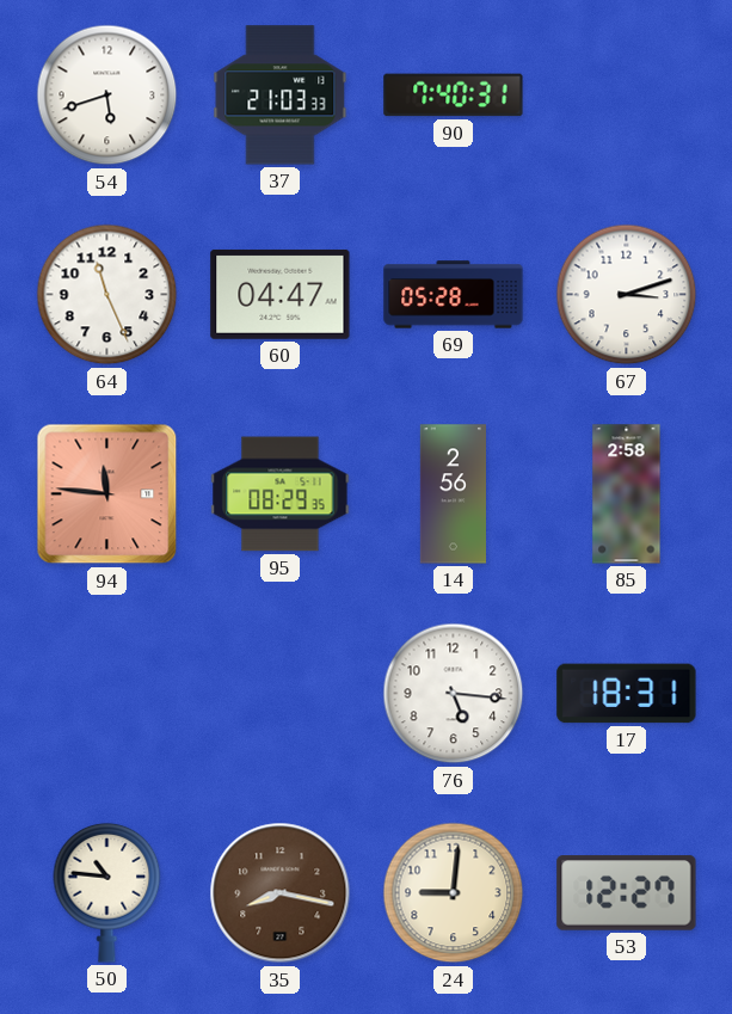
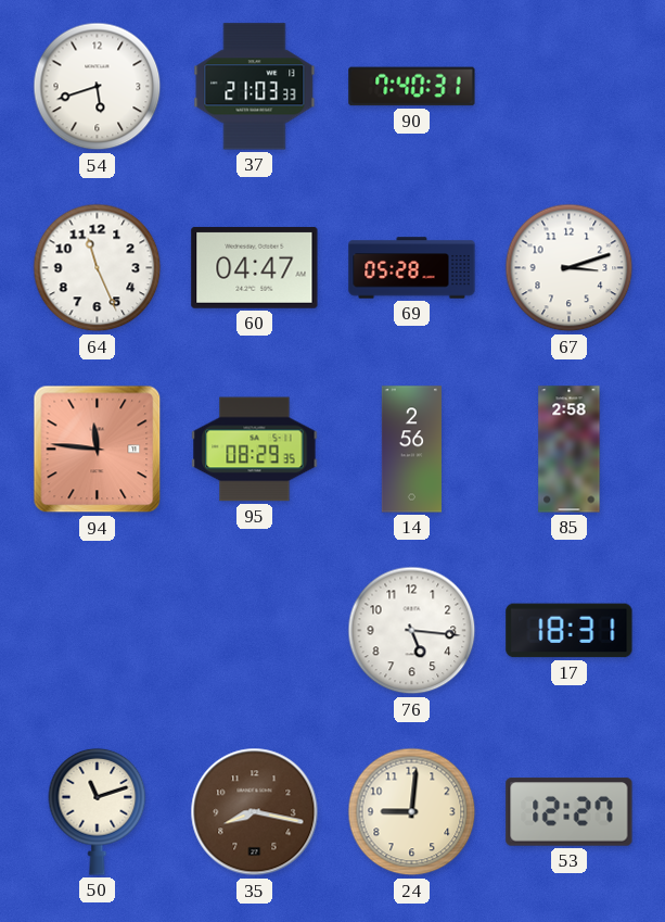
50: 10:46 -> 11:12
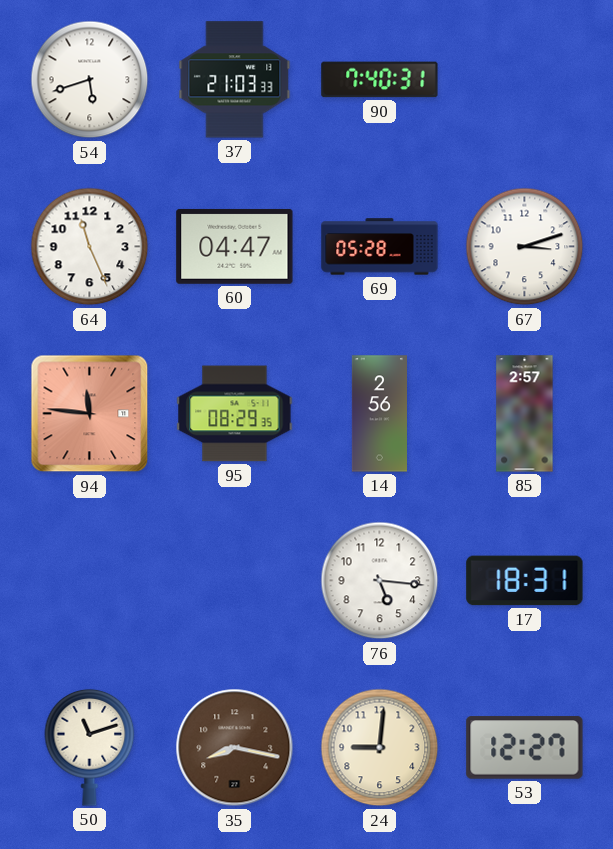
85: 2:58 -> 2:57
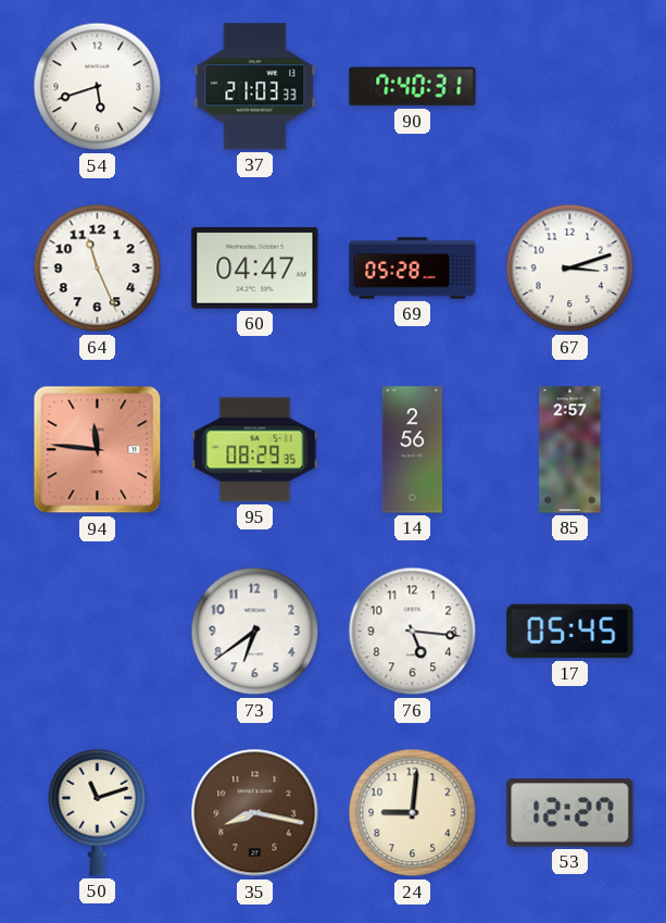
73: none -> 6:39
17: 18:31 -> 05:45
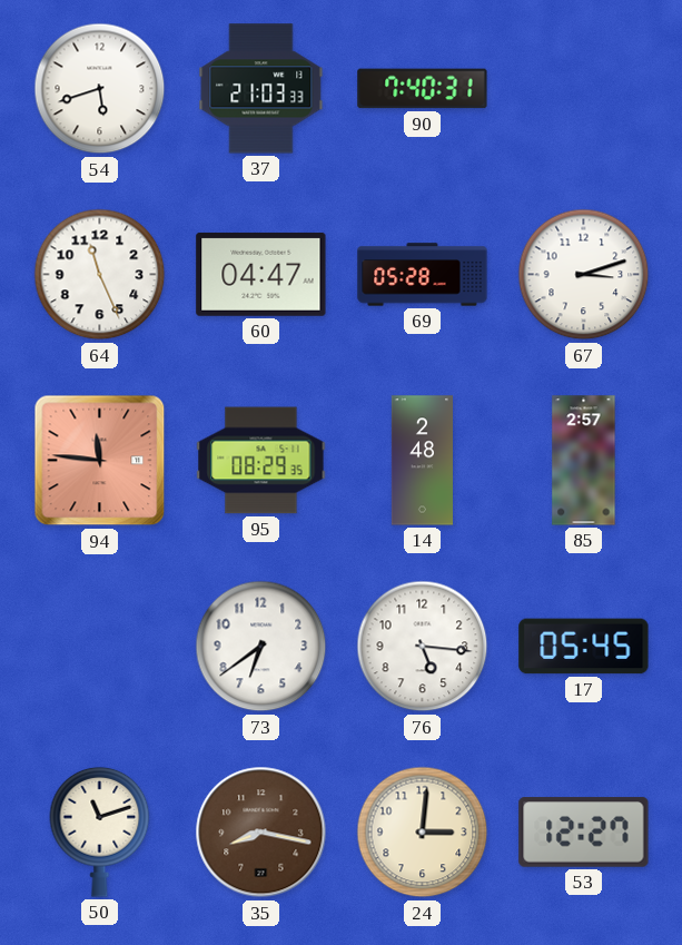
14: 2:56 -> 2:48
24: 9:01 -> 3:01
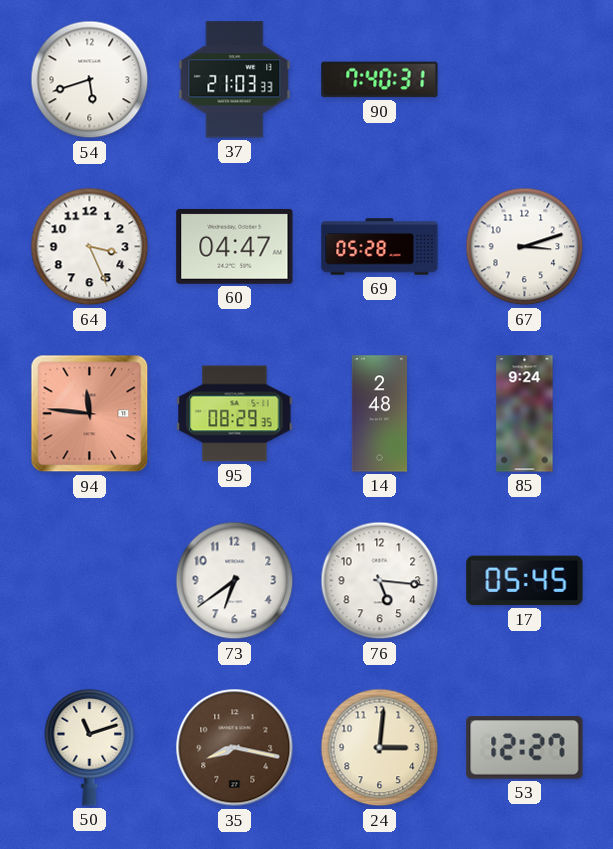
64: 11:26 -> 3:26
85: 2:57 -> 9:24
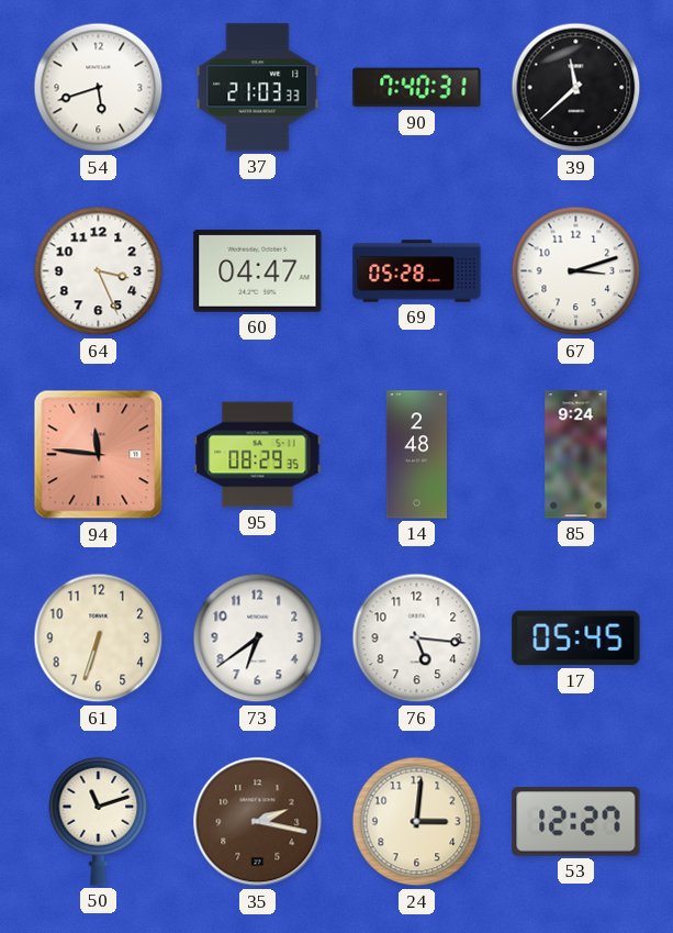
39: none -> 11:38
61: none -> 6:33
35: 8:17 -> 2:17
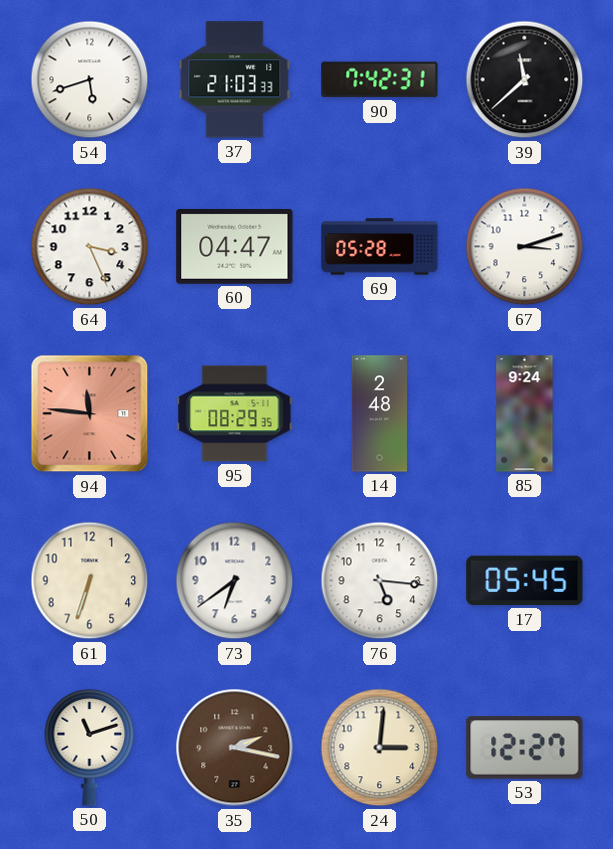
90: 7:40 -> 7:42
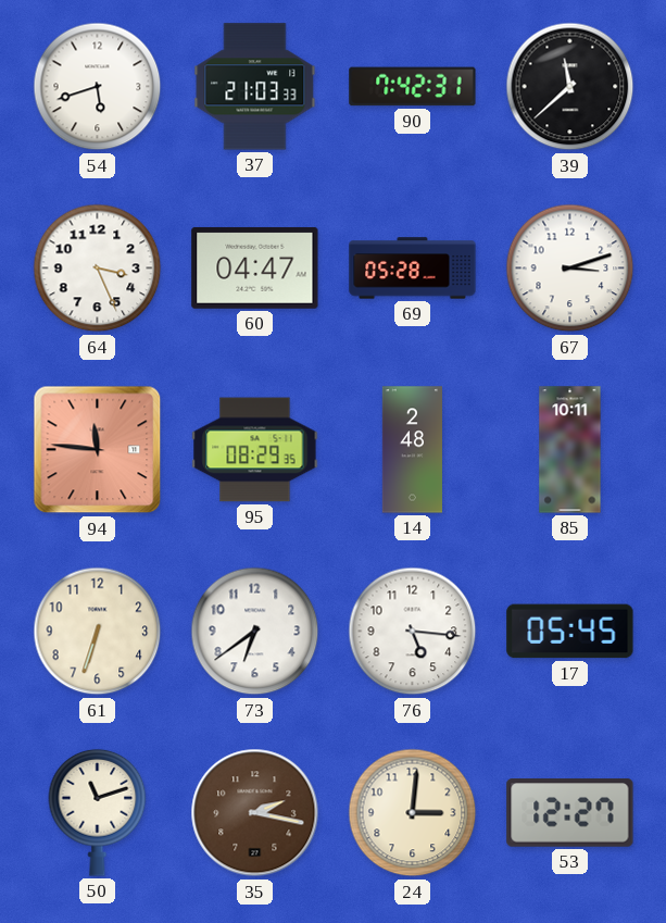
85: 9:24 -> 10:11
